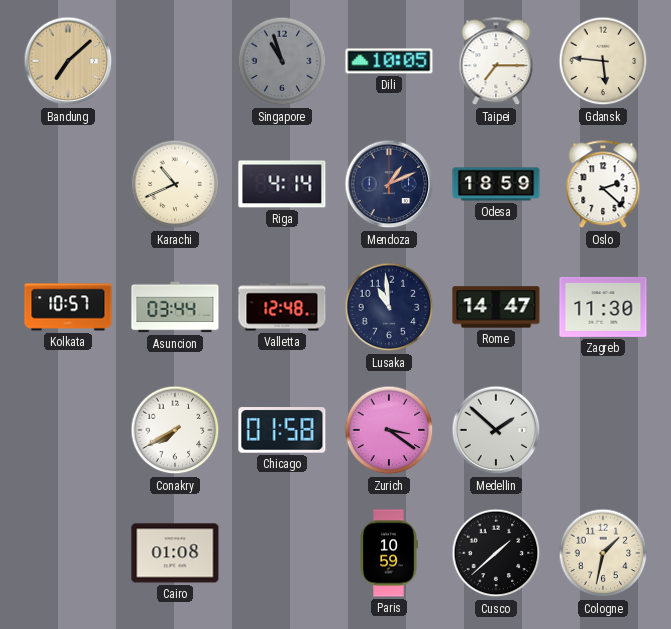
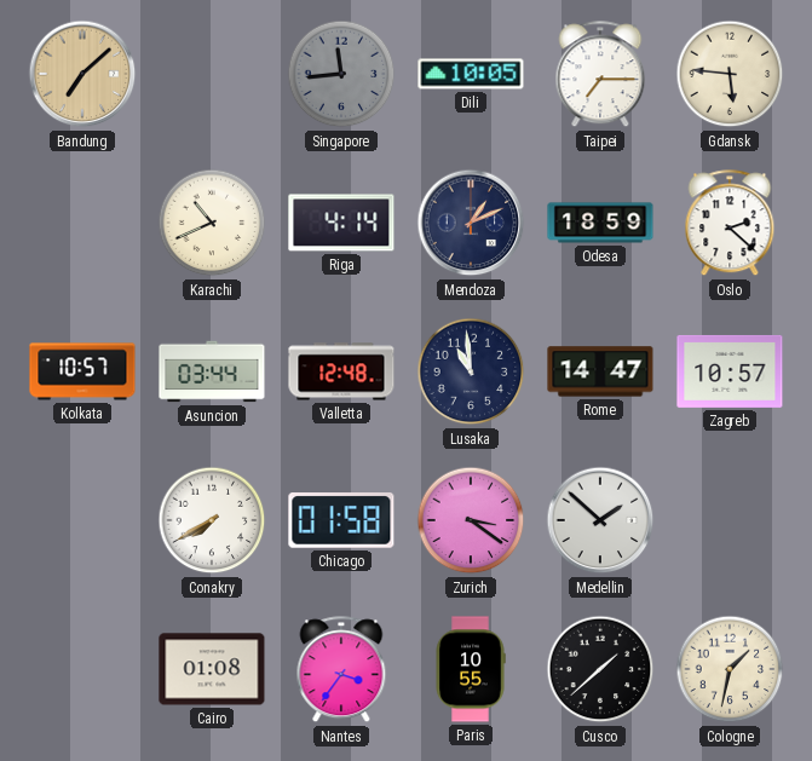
Singapore: 10:57 -> 11:44
Zagreb: 11:30 -> 10:57
Nantes: none -> 3:36
Paris: 10:59 -> 10:55
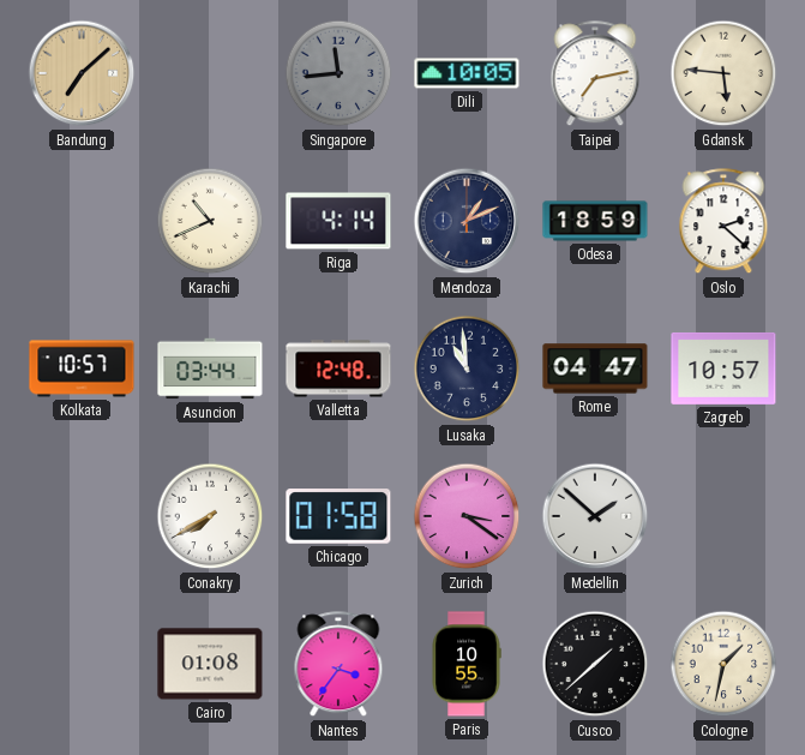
Taipei: 7:15 -> 7:13
Rome: 14:47 -> 04:47
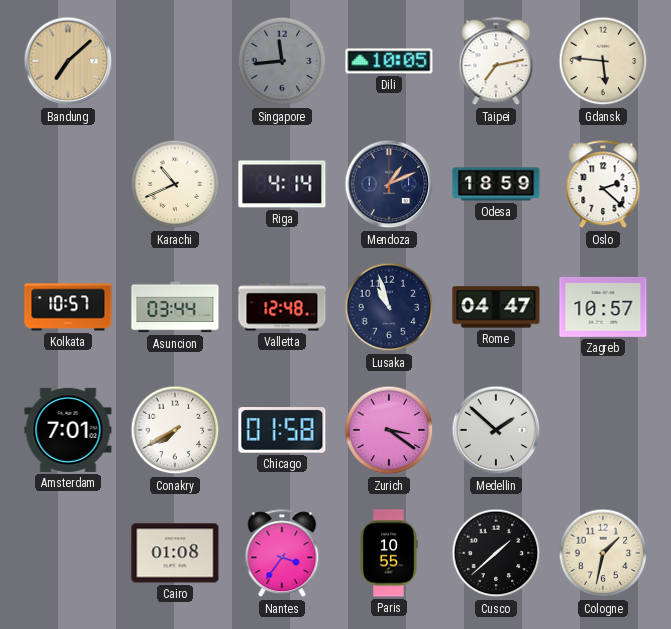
Lusaka: 10:59 -> 10:57
Amsterdam: none -> 7:01
